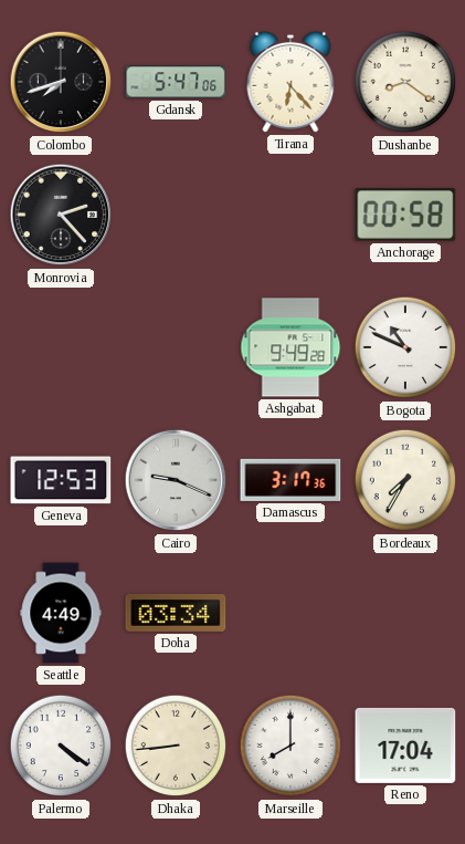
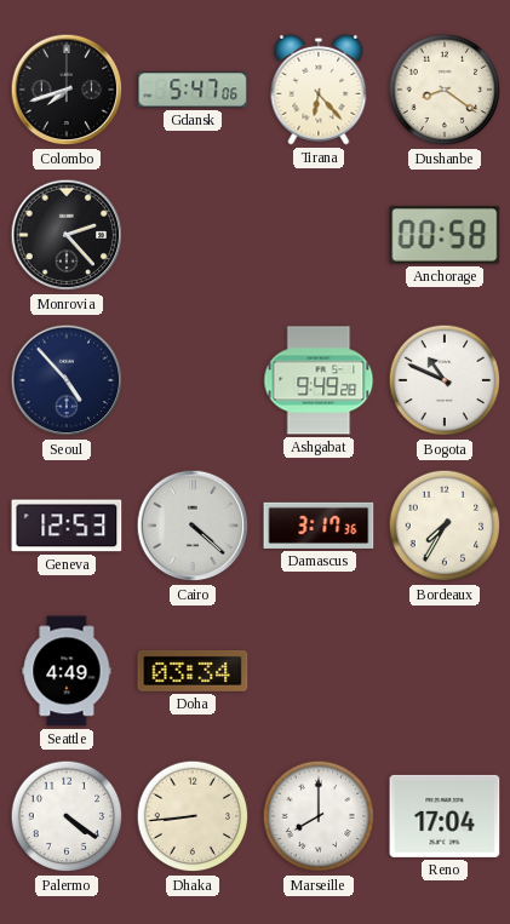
Seoul: none -> 4:53
Cairo: 9:19 -> 4:22
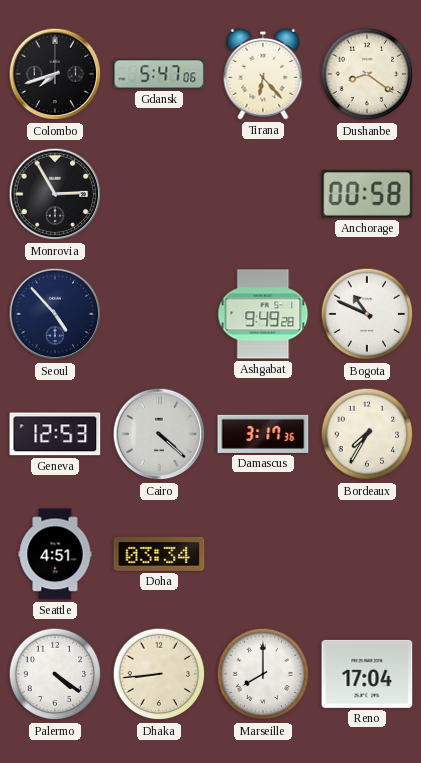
Monrovia: 2:23 -> 2:55
Seattle: 4:49 -> 4:51
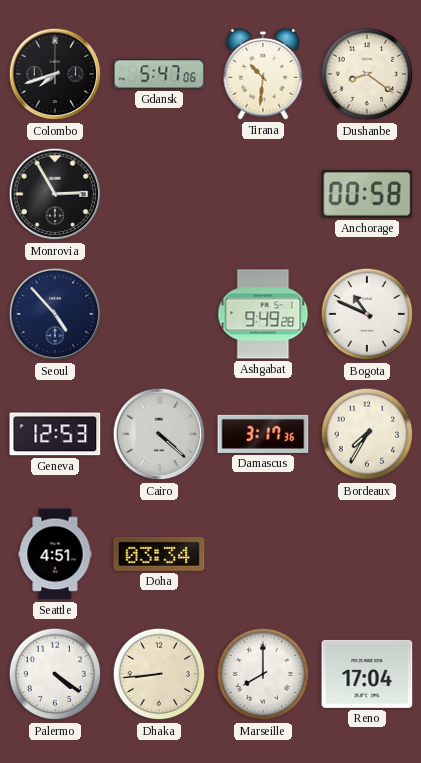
Tirana: 6:23 -> 10:31
